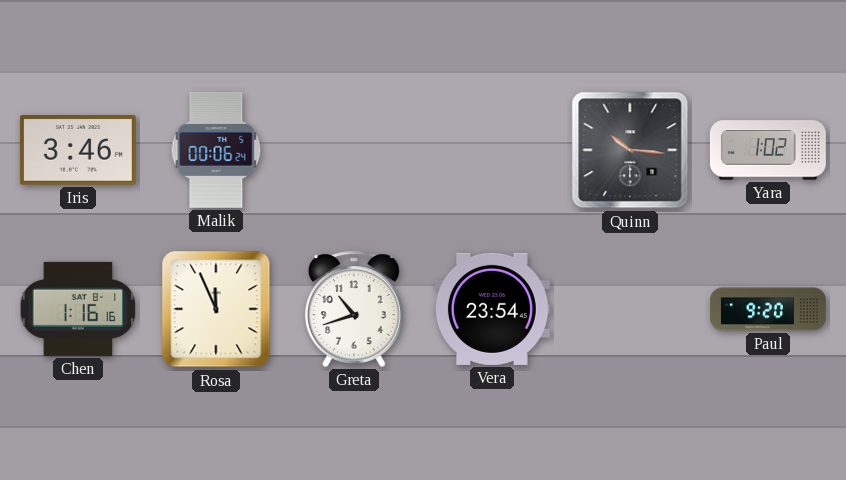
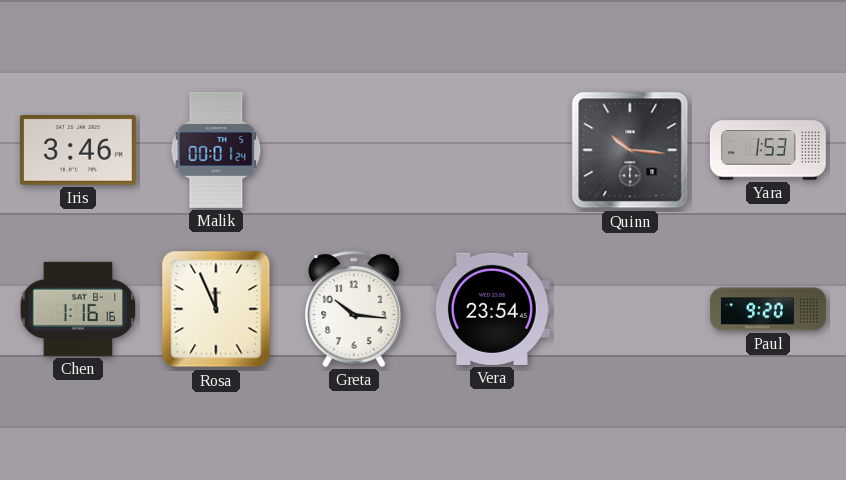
Malik: 00:06 -> 00:01
Yara: 1:02 -> 1:53
Greta: 10:42 -> 10:16
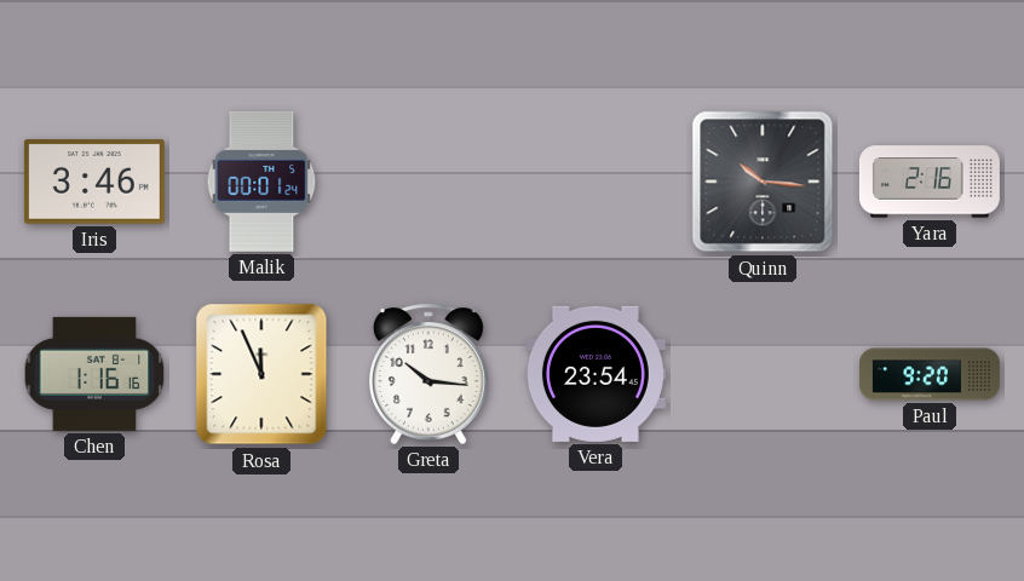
Yara: 1:53 -> 2:16
